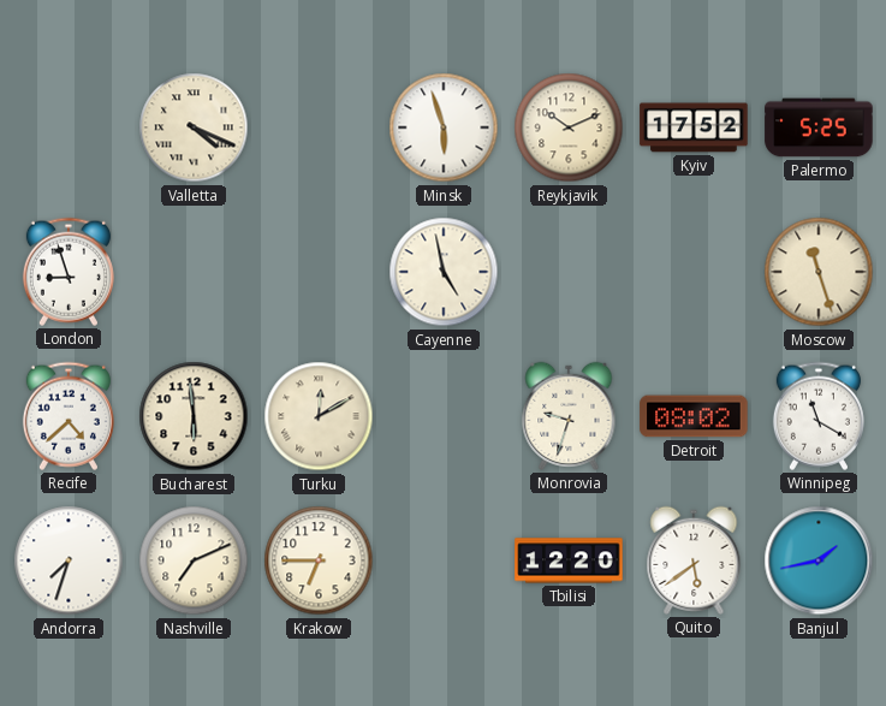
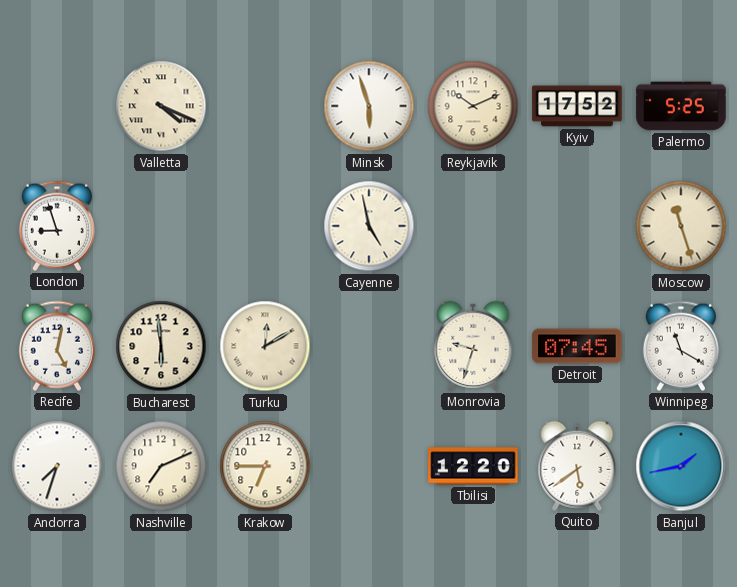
Recife: 4:38 -> 5:02
Detroit: 08:02 -> 07:45
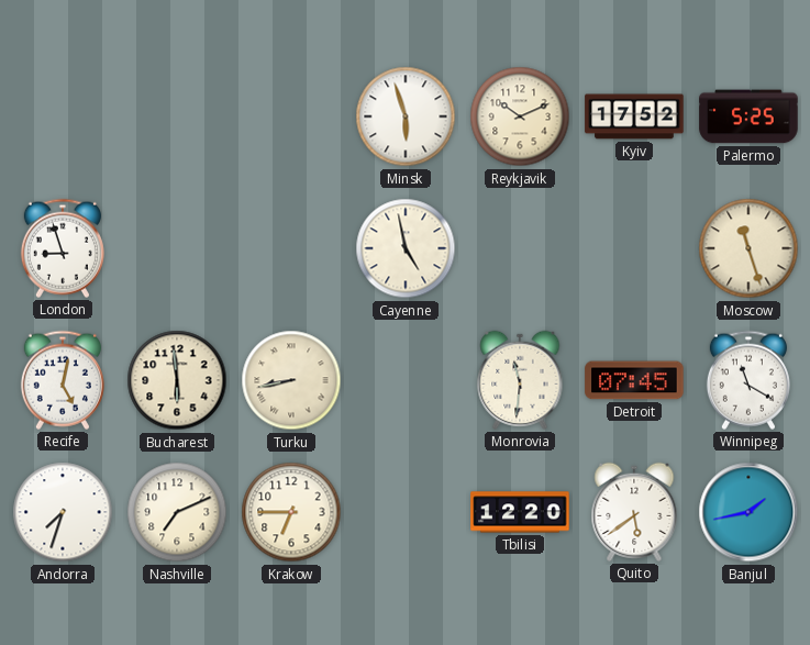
Valletta: 4:19 -> none
Turku: 12:10 -> 8:43
Monrovia: 9:33 -> 11:31
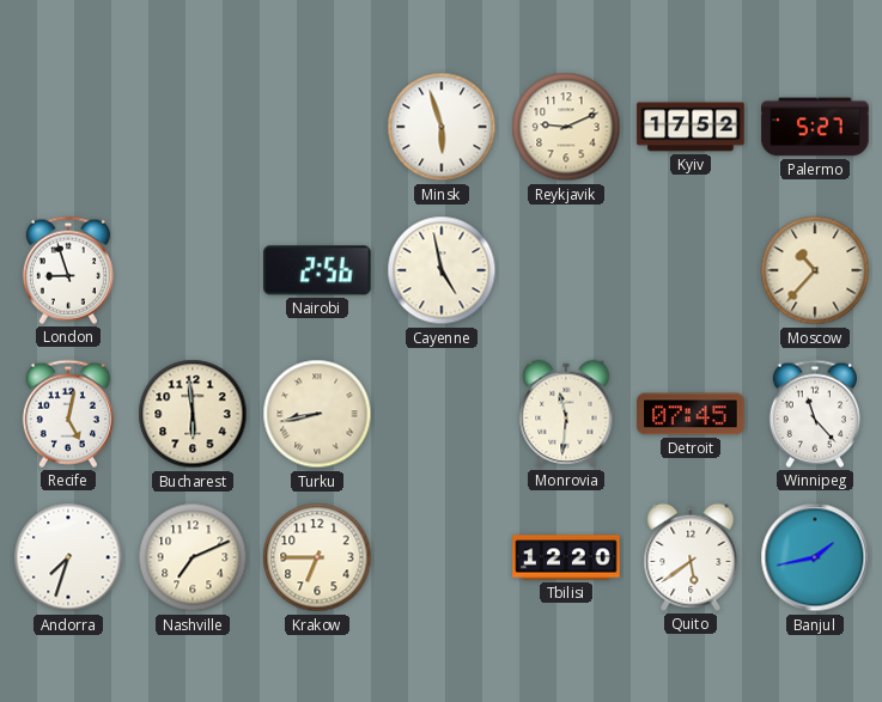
Reykjavik: 10:11 -> 9:11
Palermo: 5:25 -> 5:27
Nairobi: none -> 2:56
Moscow: 11:27 -> 10:37
Winnipeg: 11:20 -> 11:23
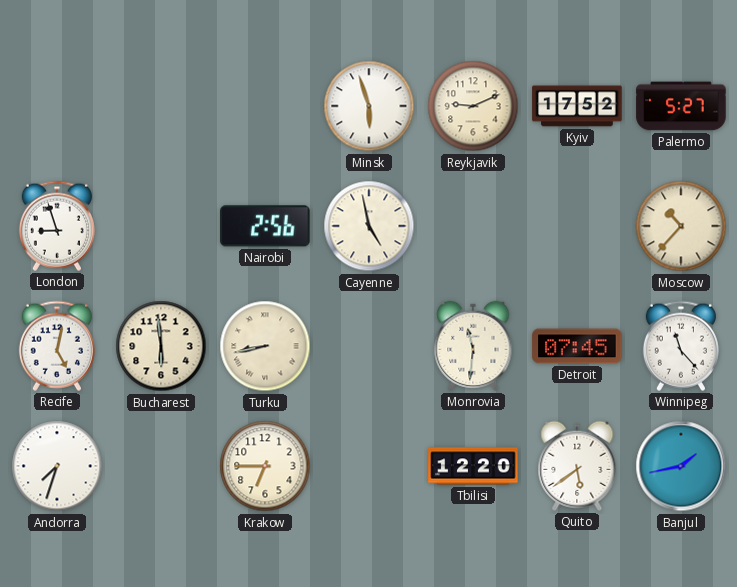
Nashville: 7:11 -> none
